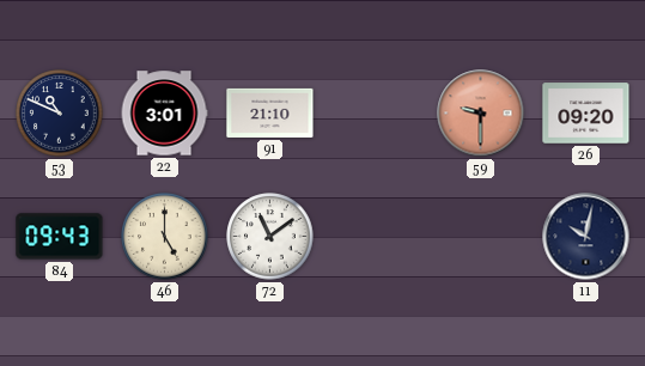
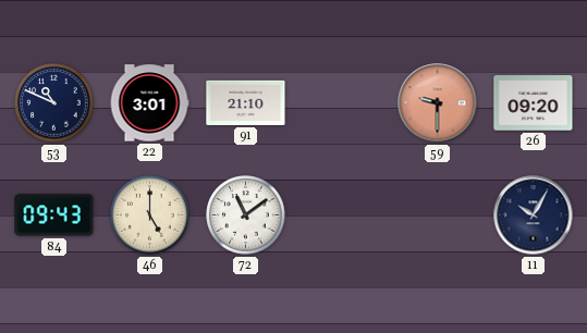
11: 10:02 -> 10:05
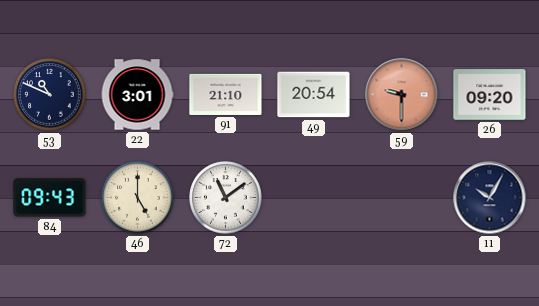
49: none -> 20:54
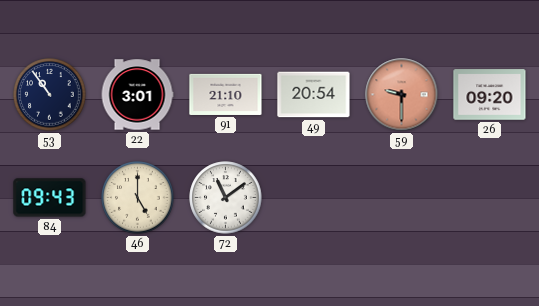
53: 10:49 -> 10:54
11: 10:05 -> none
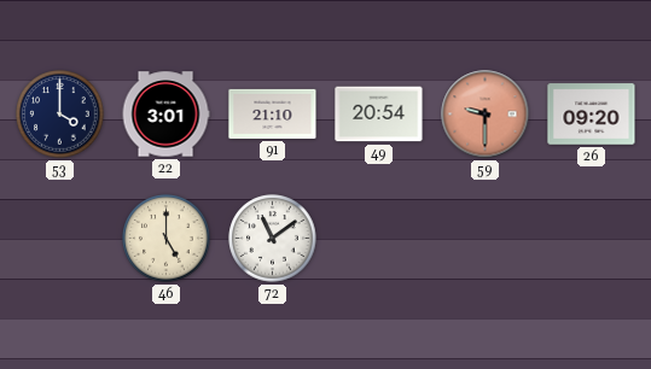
53: 10:54 -> 4:00
84: 09:43 -> none
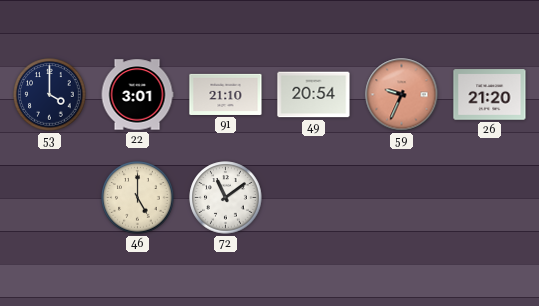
59: 9:30 -> 9:34
26: 09:20 -> 21:20
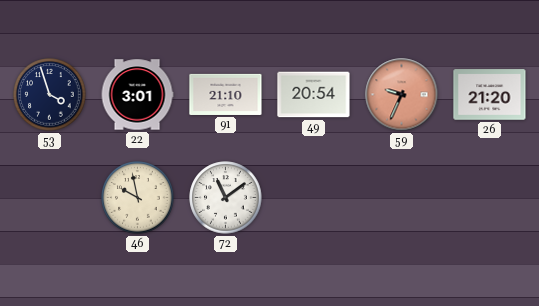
53: 4:00 -> 3:57
46: 5:00 -> 9:58
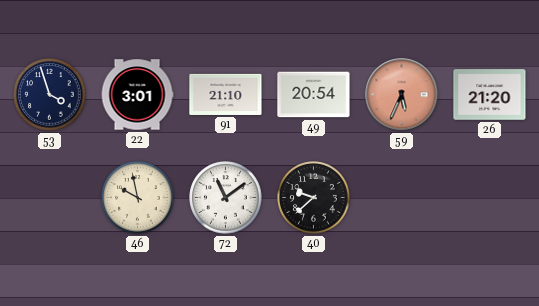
59: 9:34 -> 5:34
40: none -> 9:38
